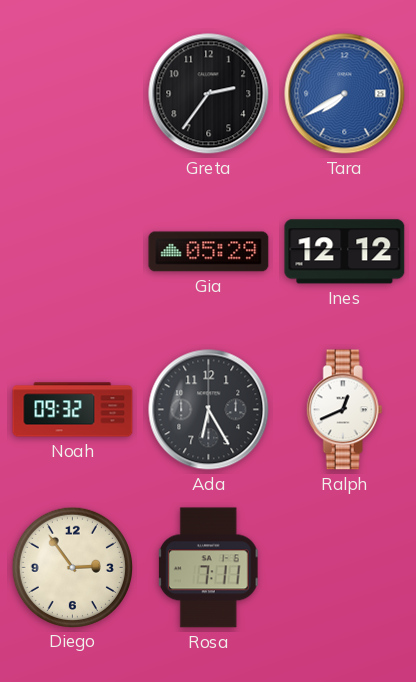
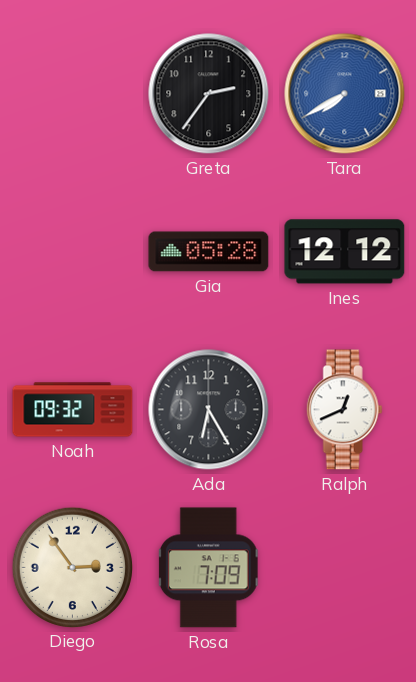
Gia: 05:29 -> 05:28
Rosa: 7:11 -> 7:09
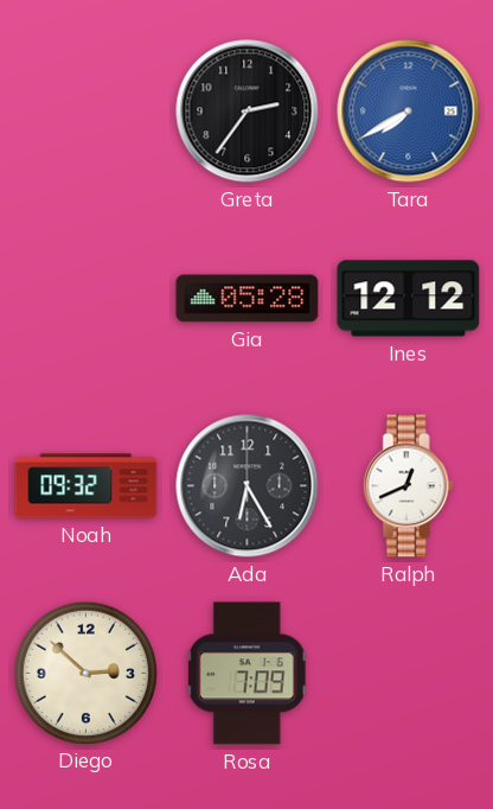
Diego: 2:54 -> 2:52
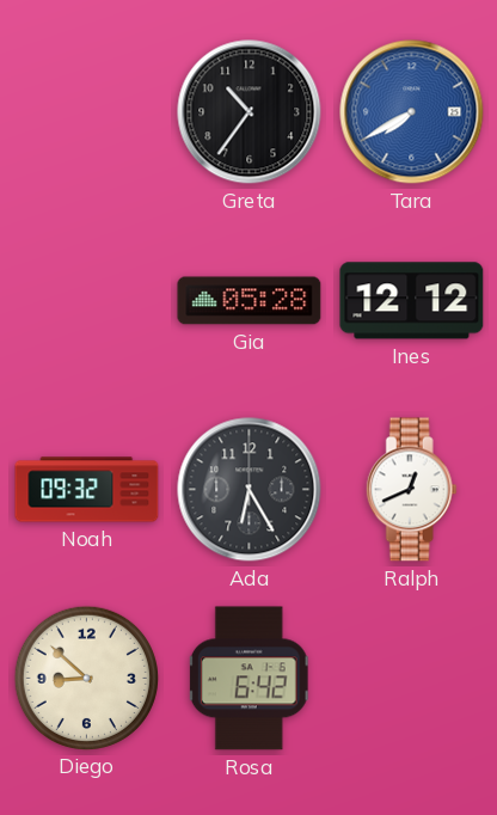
Greta: 2:36 -> 10:36
Diego: 2:52 -> 8:52
Rosa: 7:09 -> 6:42
